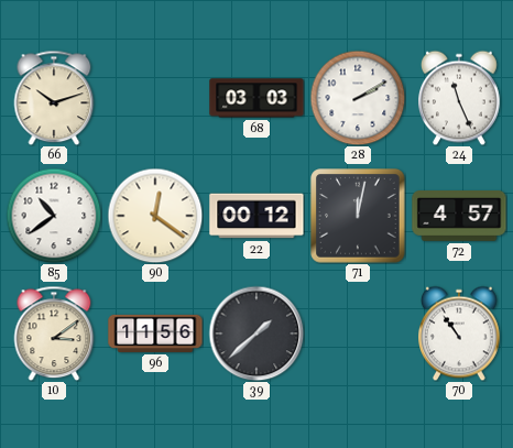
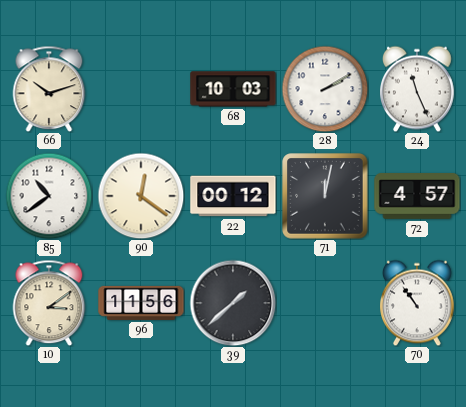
68: 03:03 -> 10:03
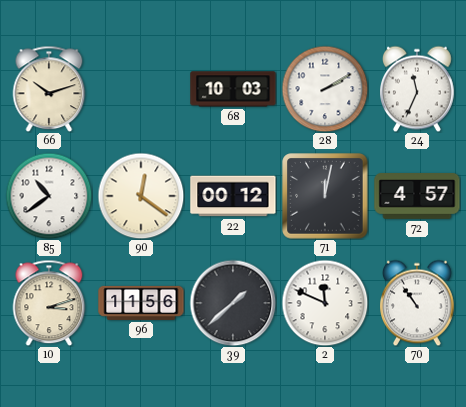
24: 11:26 -> 11:34
10: 3:09 -> 3:12
2: none -> 11:49
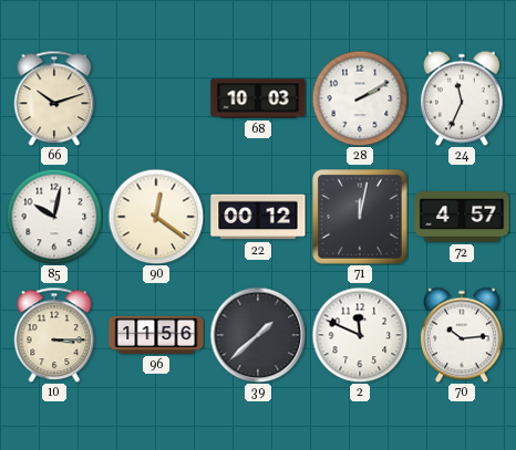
85: 10:39 -> 10:02
10: 3:12 -> 3:15
70: 10:54 -> 10:14
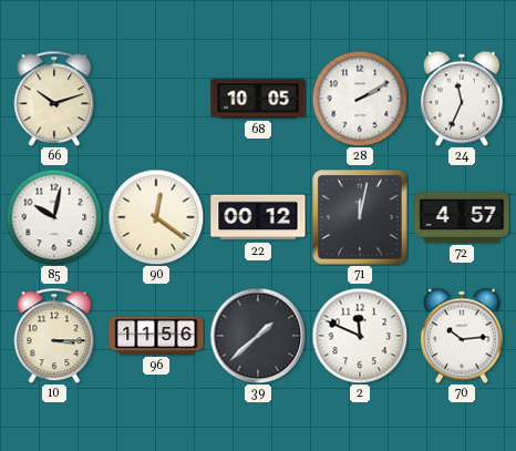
68: 10:03 -> 10:05
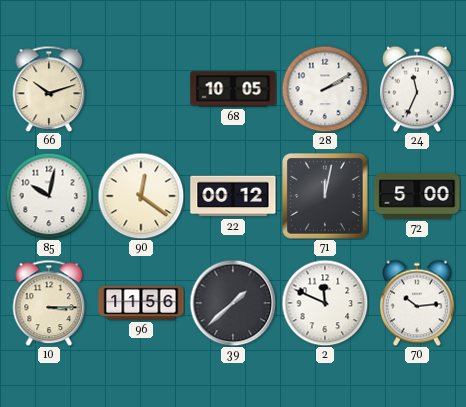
72: 4:57 -> 5:00
